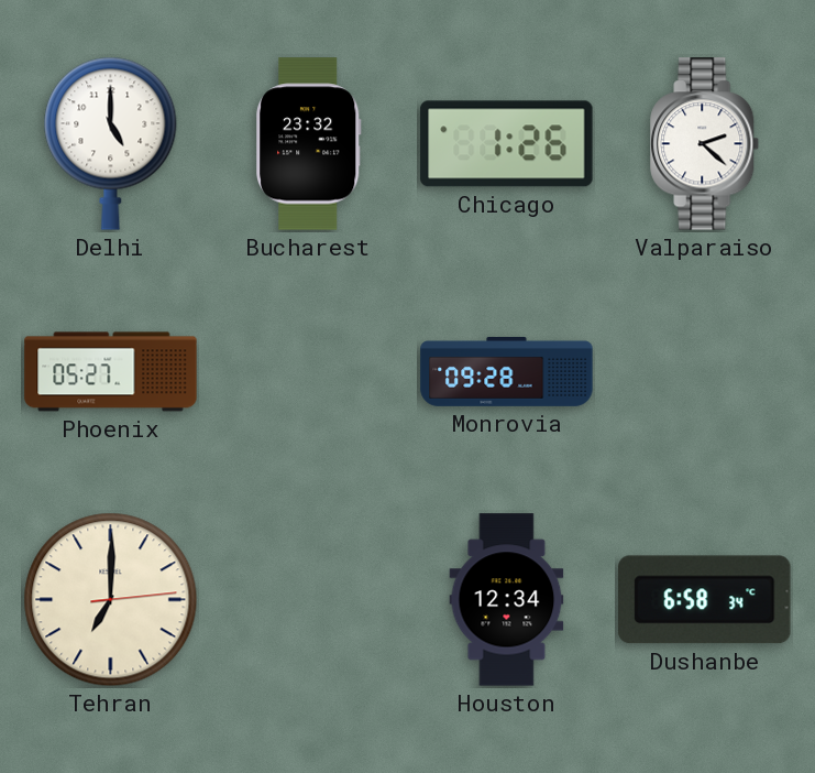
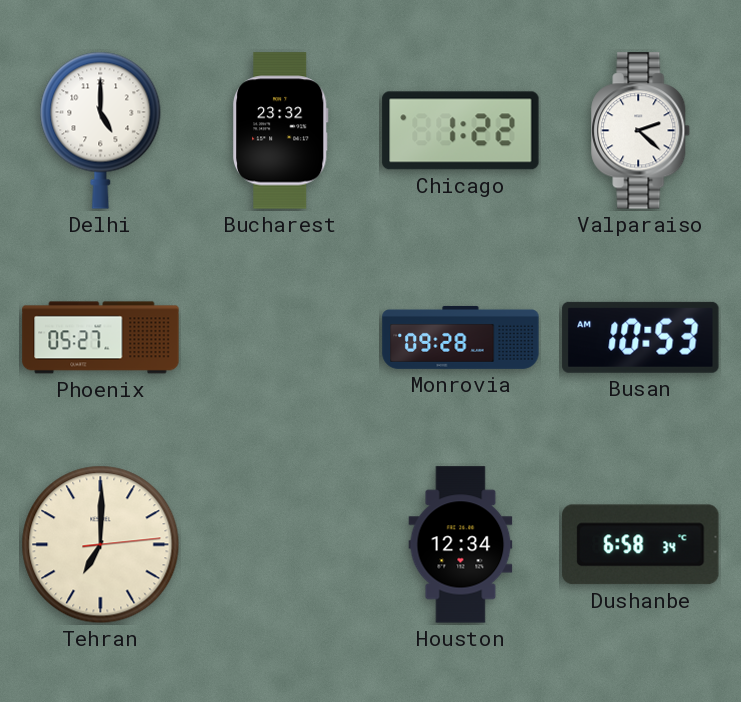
Chicago: 1:26 -> 1:22
Busan: none -> 10:53
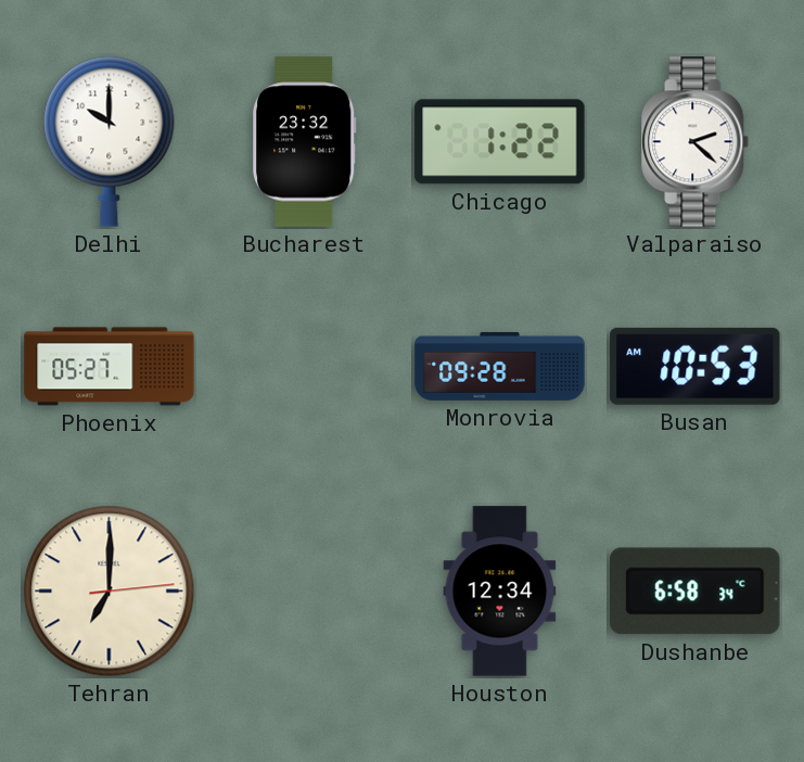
Delhi: 5:00 -> 10:00
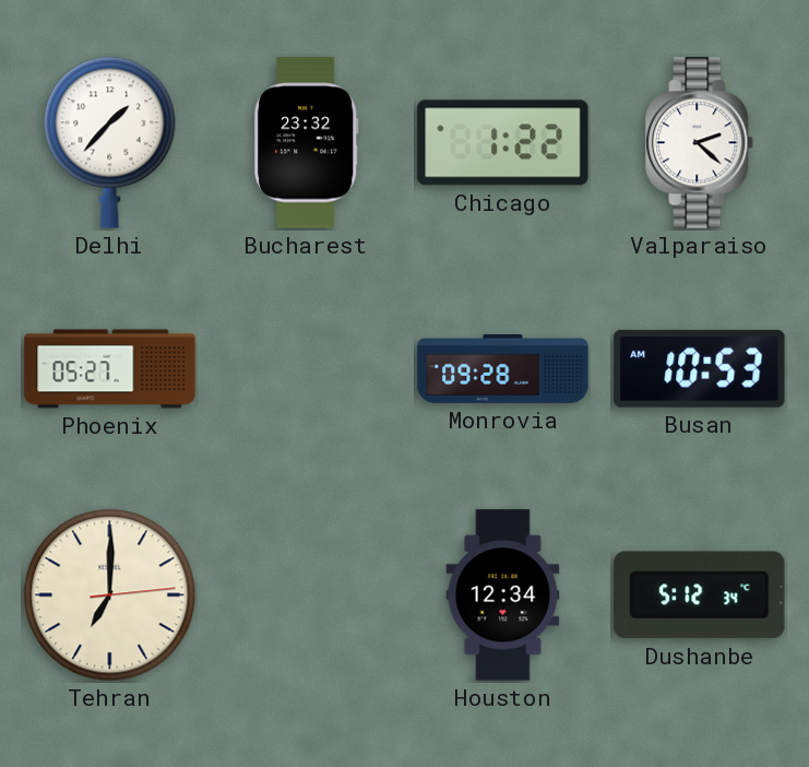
Delhi: 10:00 -> 1:37
Dushanbe: 6:58 -> 5:12
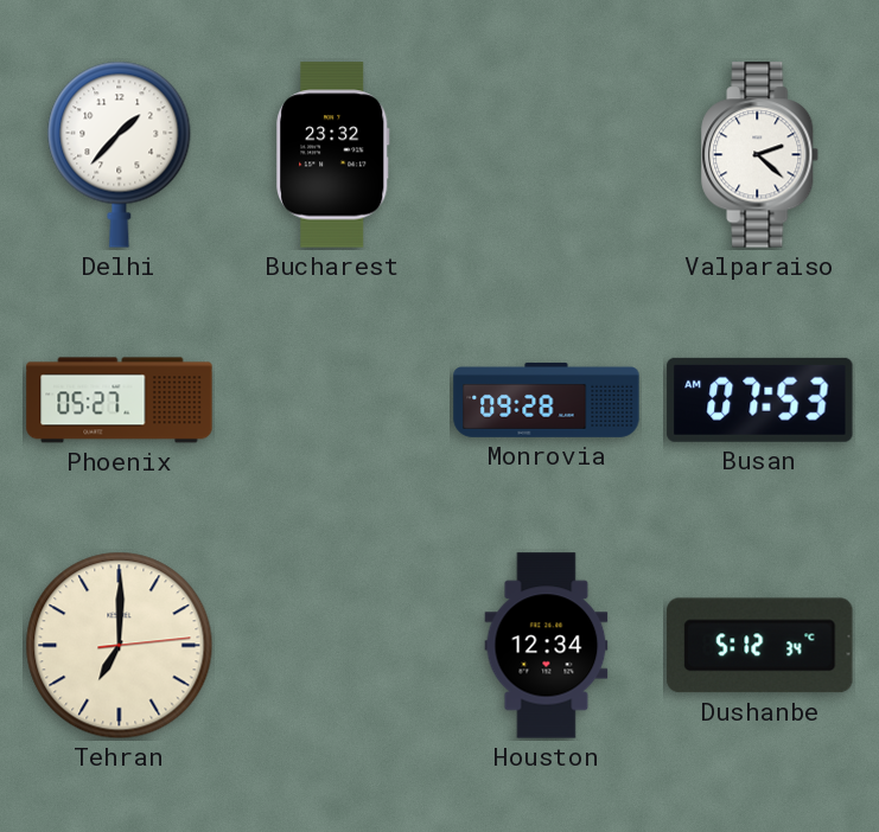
Chicago: 1:22 -> none
Busan: 10:53 -> 07:53
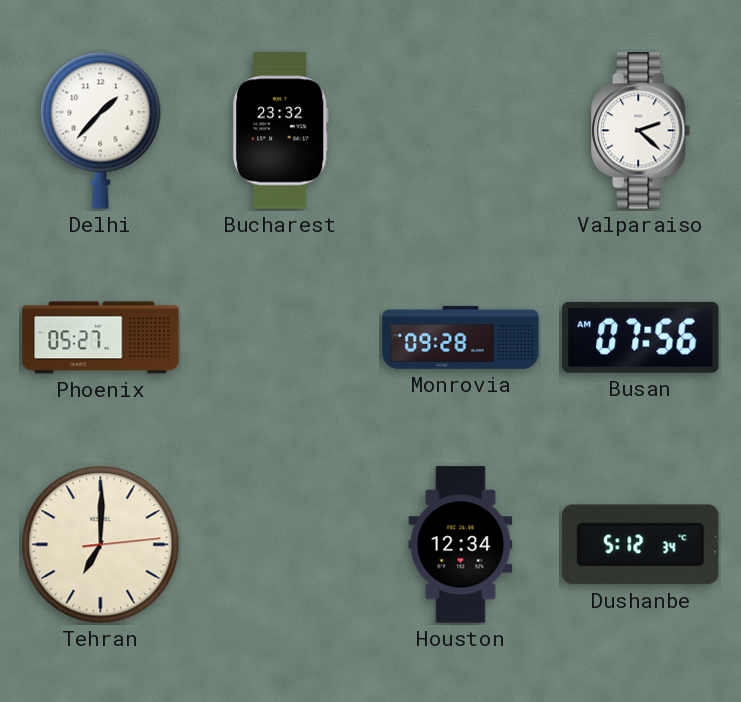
Busan: 07:53 -> 07:56
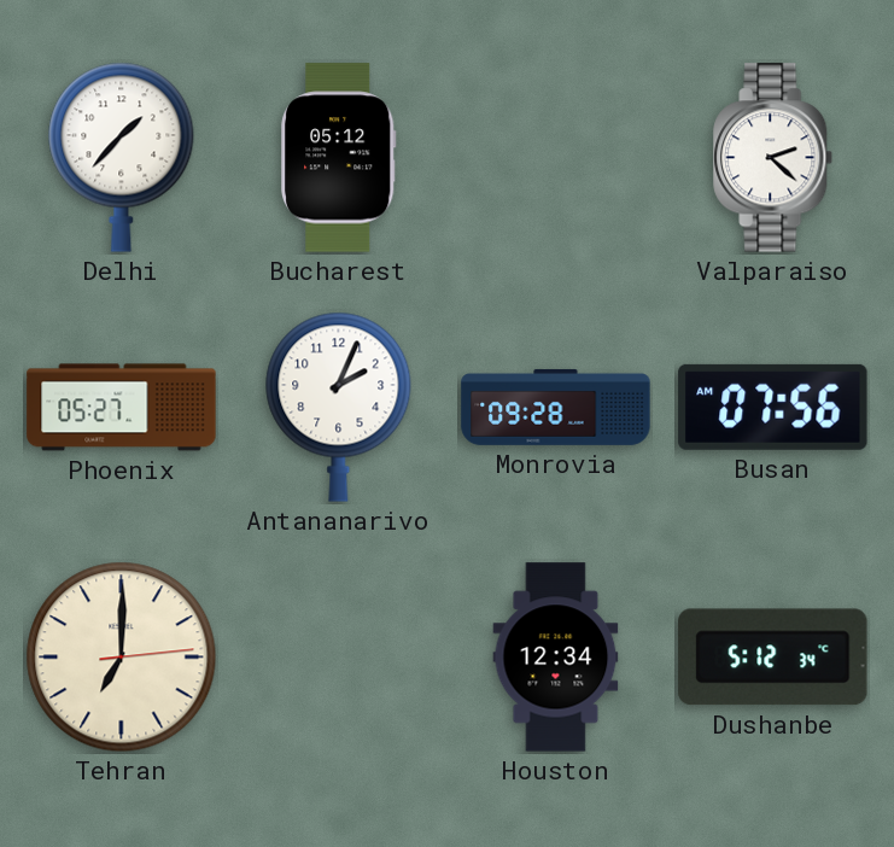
Bucharest: 23:32 -> 05:12
Antananarivo: none -> 2:04
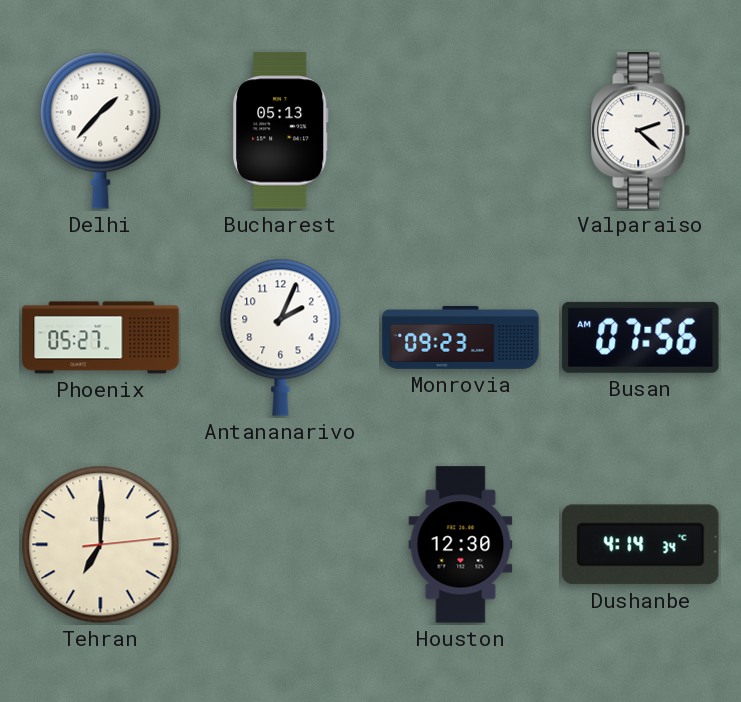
Bucharest: 05:12 -> 05:13
Monrovia: 09:28 -> 09:23
Houston: 12:34 -> 12:30
Dushanbe: 5:12 -> 4:14
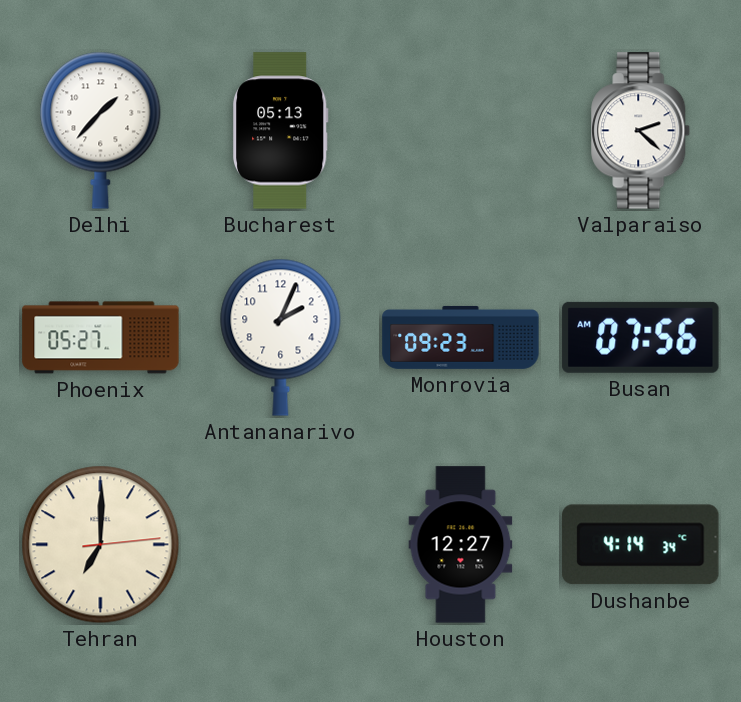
Houston: 12:30 -> 12:27
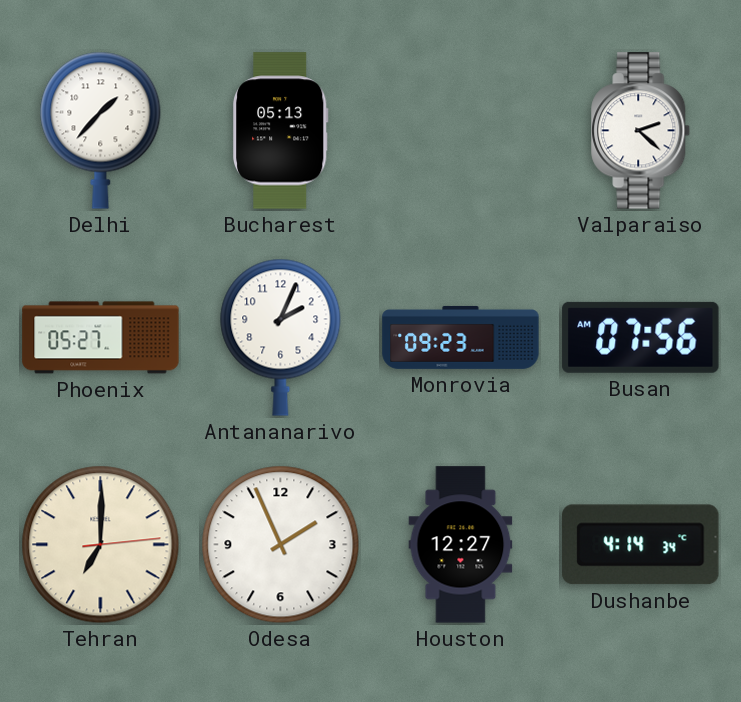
Odesa: none -> 1:56
